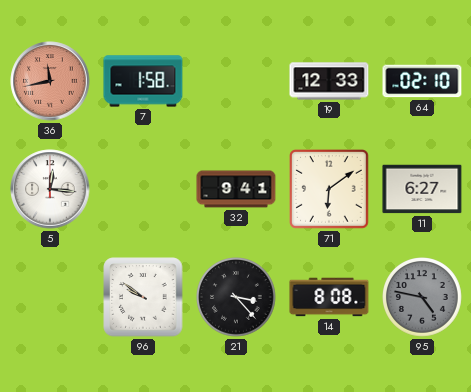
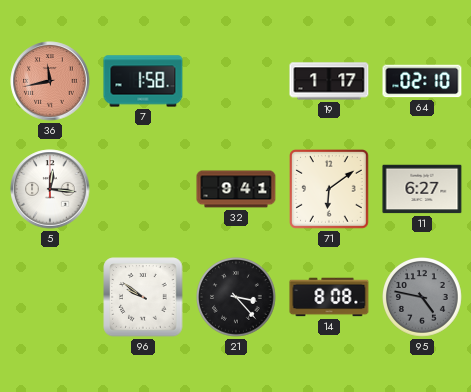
19: 12:33 -> 1:17
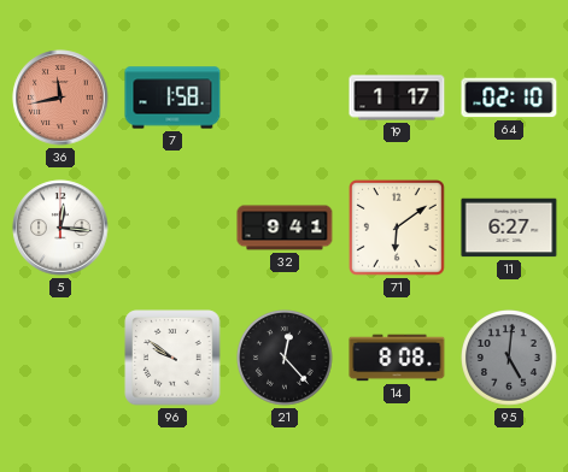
21: 3:23 -> 12:23
95: 4:47 -> 5:01
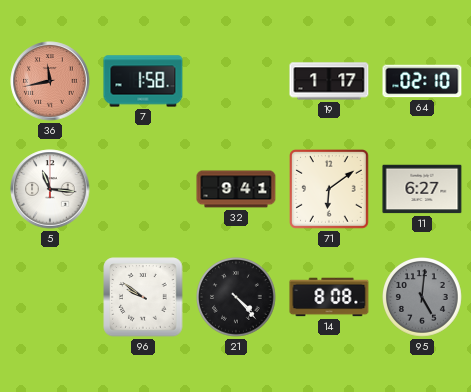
5: 12:16 -> 11:16
21: 12:23 -> 4:23
